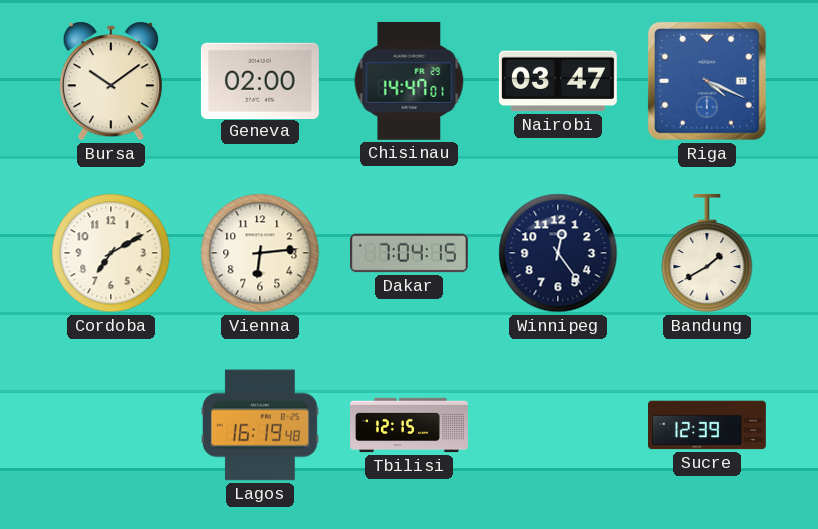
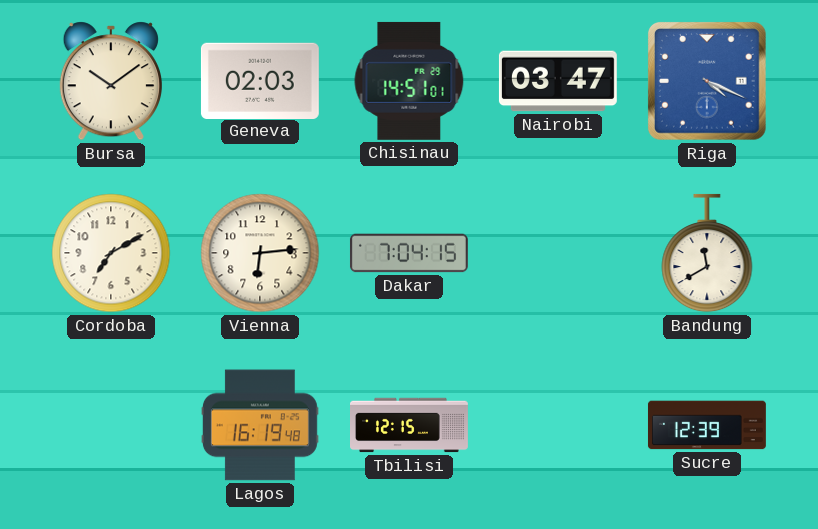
Geneva: 02:00 -> 02:03
Chisinau: 14:47 -> 14:51
Winnipeg: 12:24 -> none
Bandung: 1:40 -> 11:40
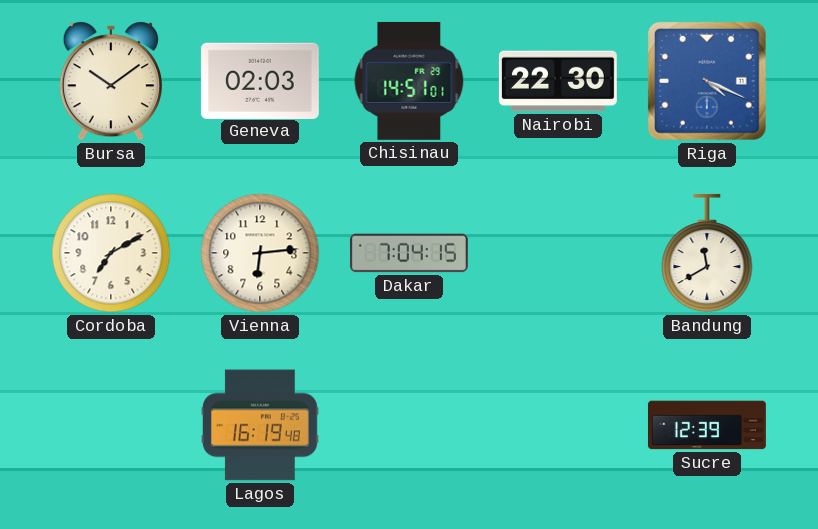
Nairobi: 03:47 -> 22:30
Tbilisi: 12:15 -> none
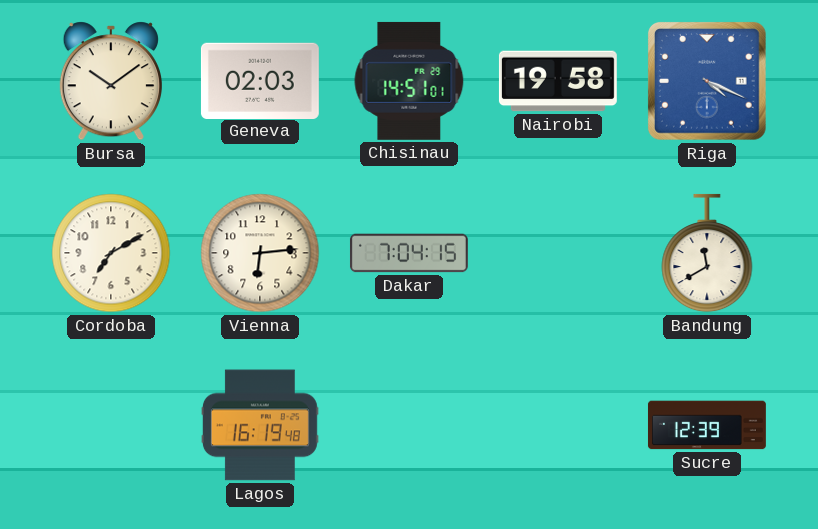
Nairobi: 22:30 -> 19:58
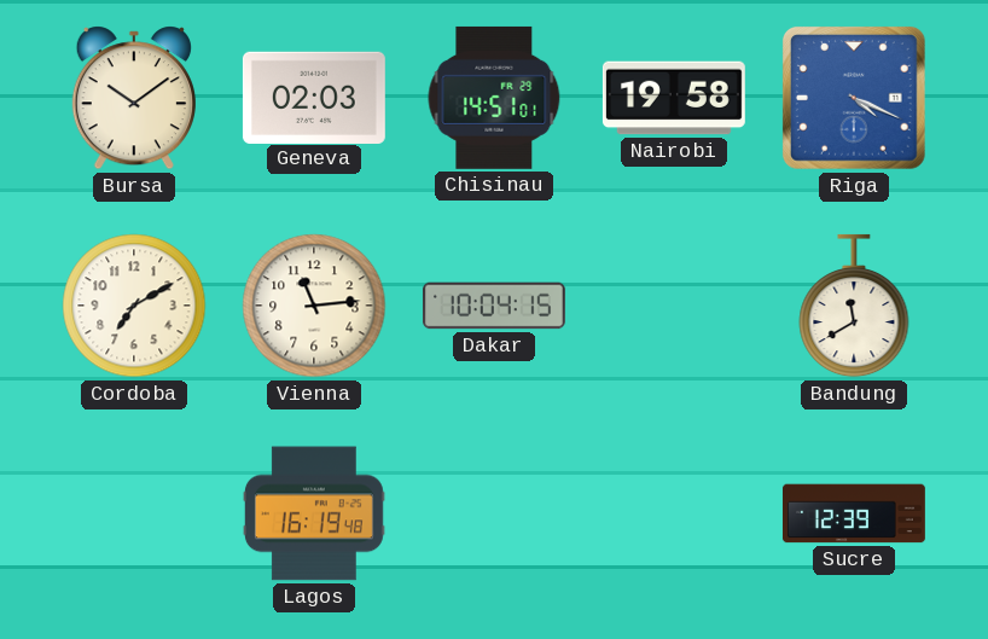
Vienna: 6:14 -> 11:14
Dakar: 7:04 -> 10:04
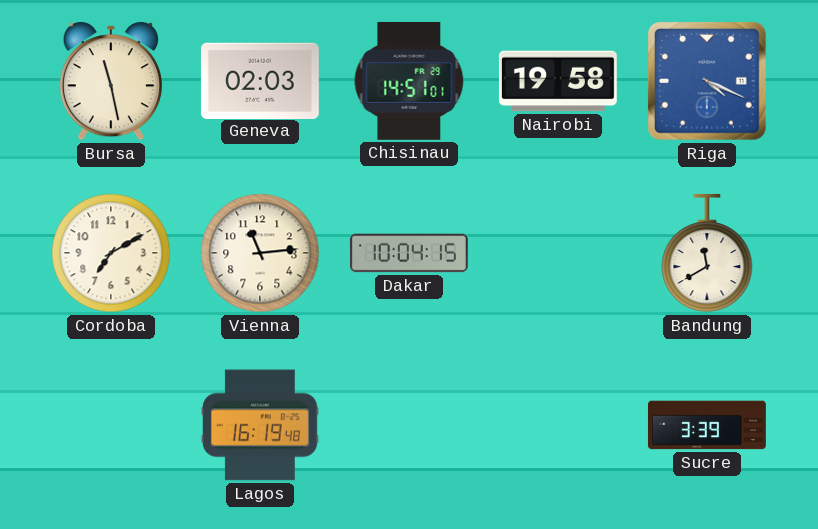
Bursa: 10:09 -> 11:28
Sucre: 12:39 -> 3:39
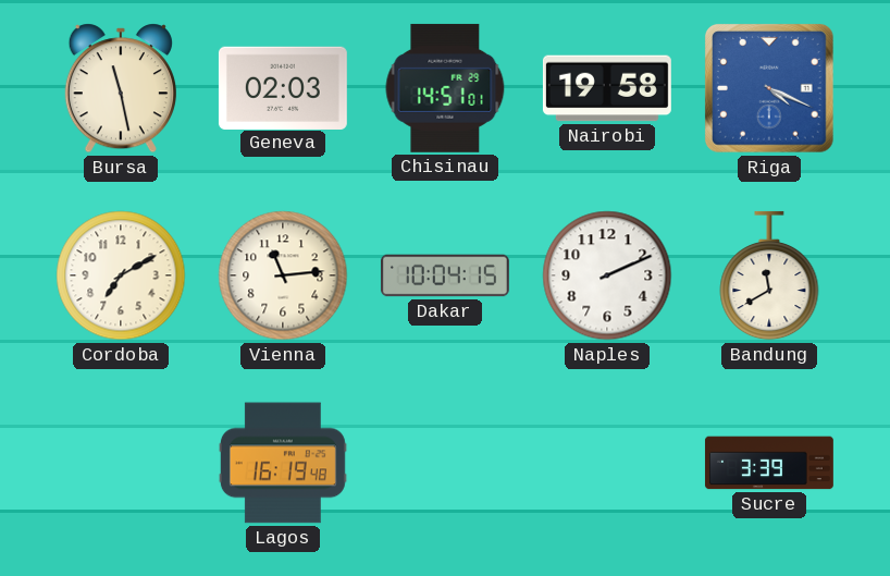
Naples: none -> 2:11
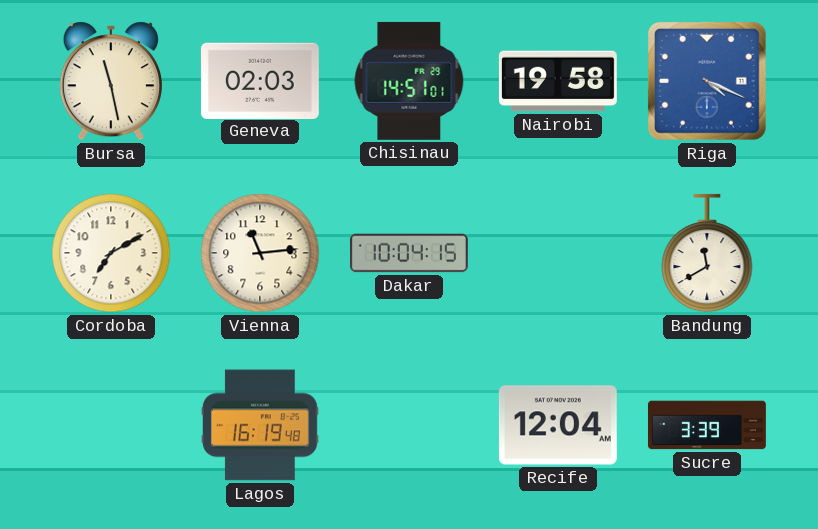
Naples: 2:11 -> none
Recife: none -> 12:04
